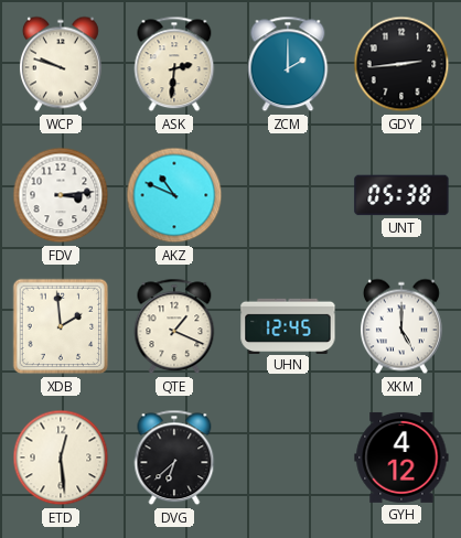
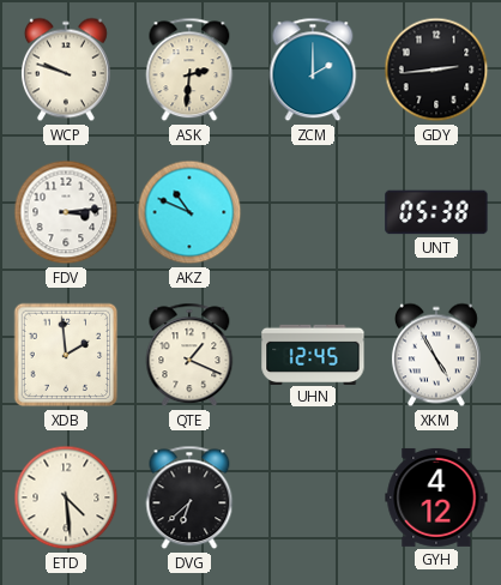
XKM: 5:00 -> 4:55
ETD: 12:29 -> 4:29
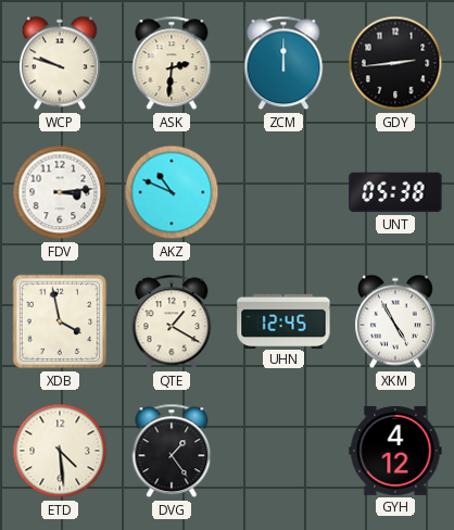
ZCM: 2:00 -> 12:00
XDB: 1:59 -> 3:58
QTE: 1:19 -> 1:20
DVG: 6:38 -> 1:24
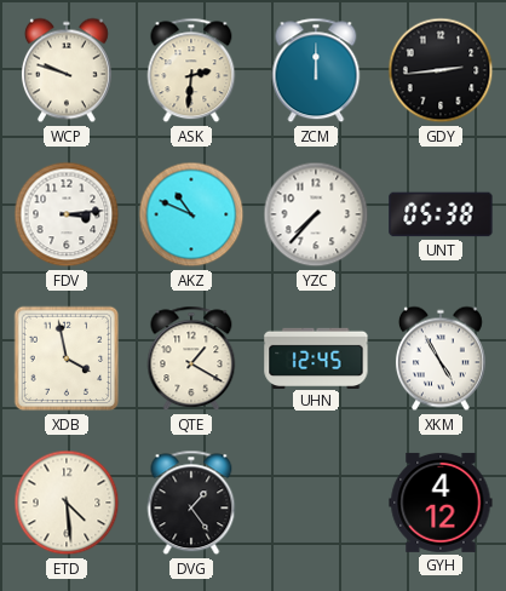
YZC: none -> 7:37
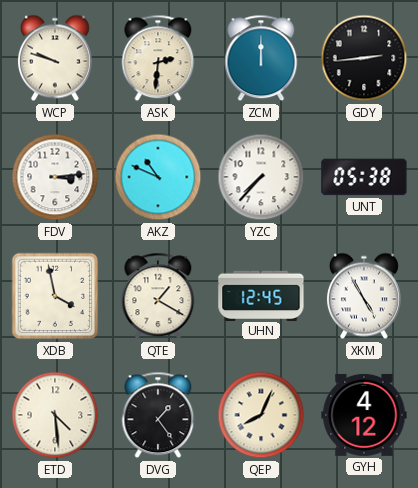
QEP: none -> 8:04
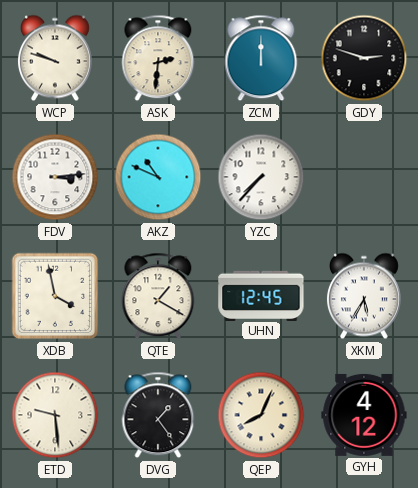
GDY: 2:44 -> 2:48
UNT: 05:38 -> none
XKM: 4:55 -> 5:35
ETD: 4:29 -> 9:29
